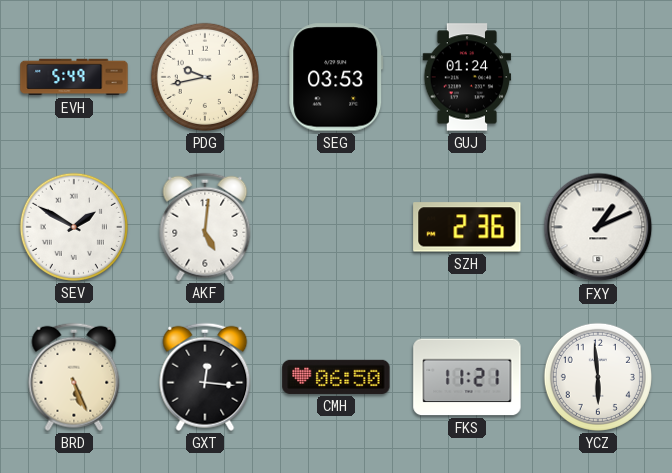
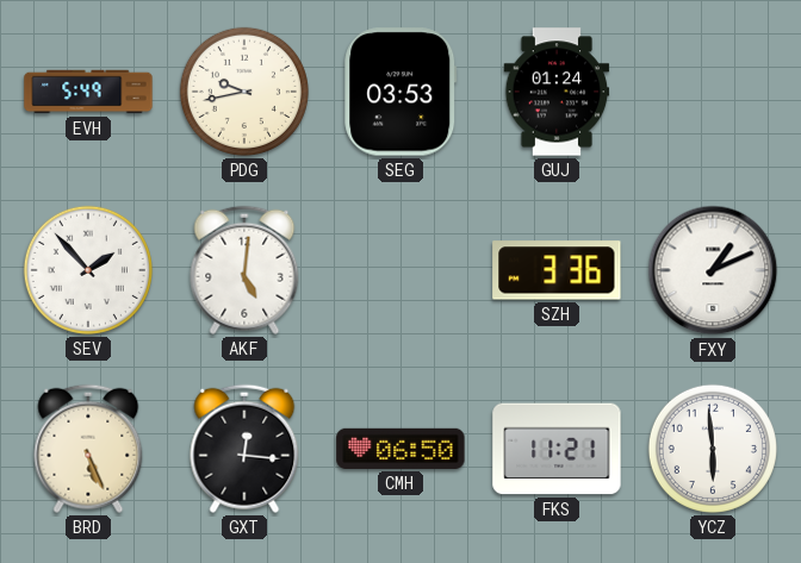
SEV: 1:50 -> 1:53
SZH: 2:36 -> 3:36
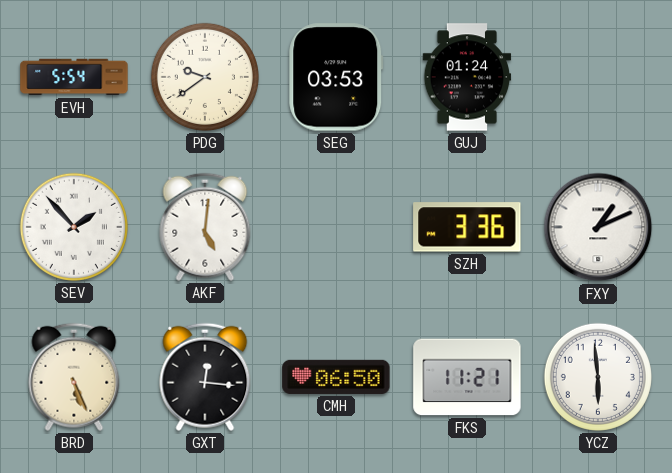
EVH: 5:49 -> 5:54
PDG: 9:43 -> 9:39
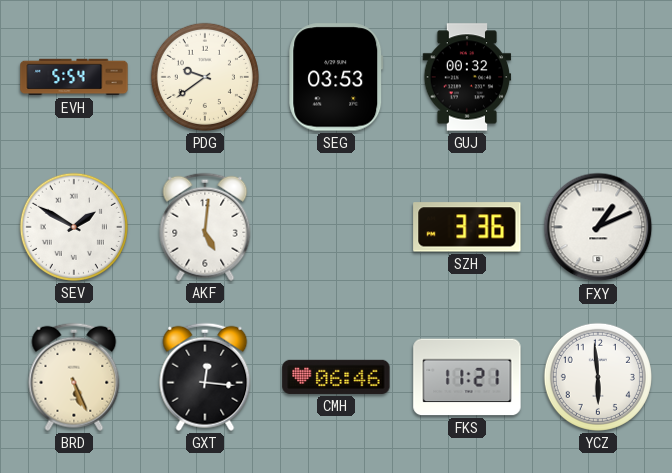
GUJ: 01:24 -> 00:32
SEV: 1:53 -> 1:50
CMH: 06:50 -> 06:46
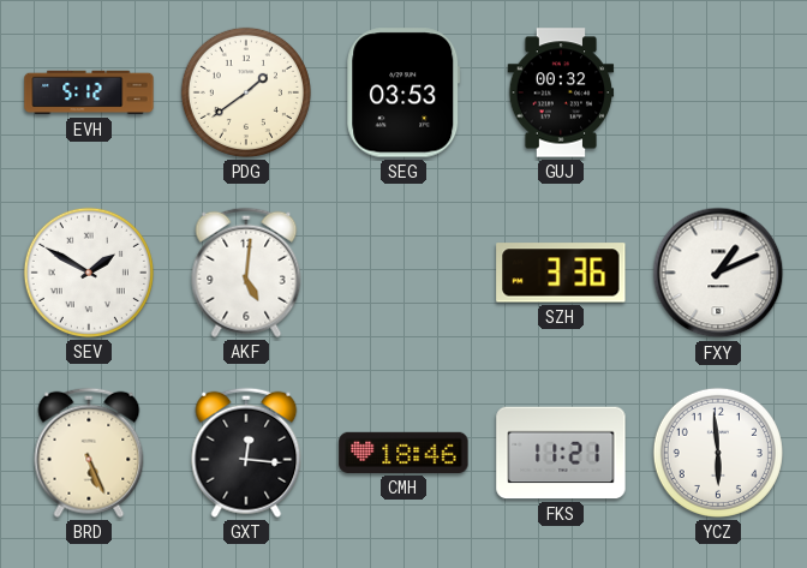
EVH: 5:54 -> 5:12
PDG: 9:39 -> 1:39
CMH: 06:46 -> 18:46
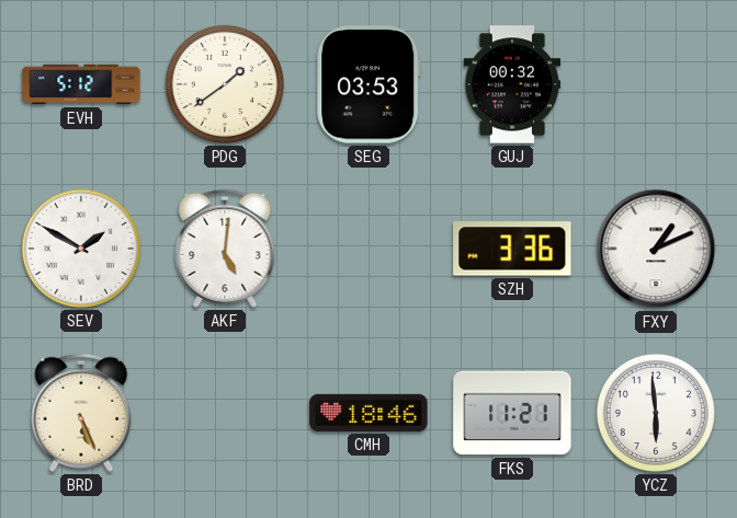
GXT: 12:16 -> none
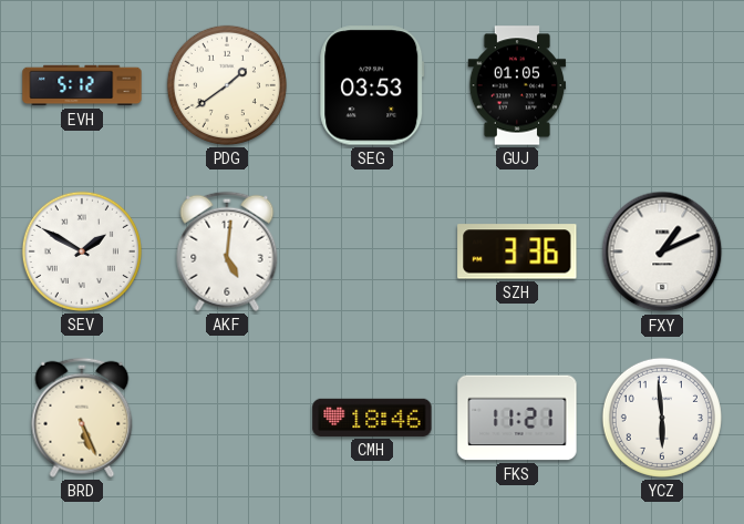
GUJ: 00:32 -> 01:05
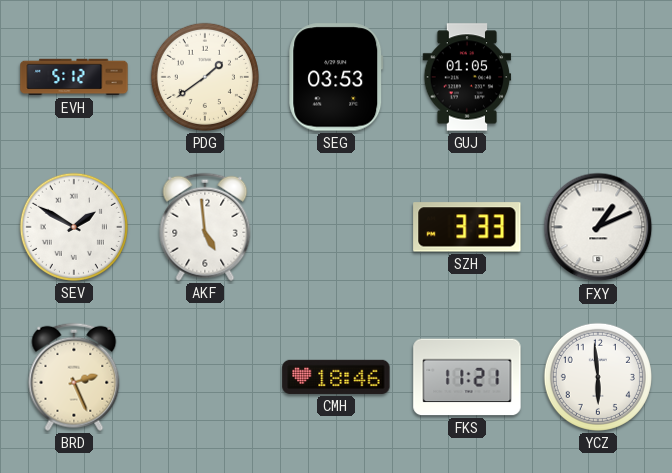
AKF: 5:01 -> 4:59
SZH: 3:36 -> 3:33
BRD: 5:26 -> 2:26
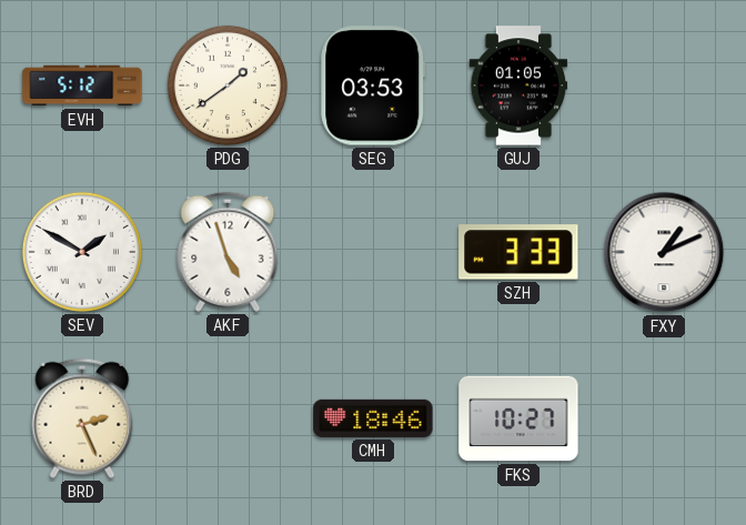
AKF: 4:59 -> 4:57
FKS: 11:21 -> 10:27
YCZ: 5:59 -> none
